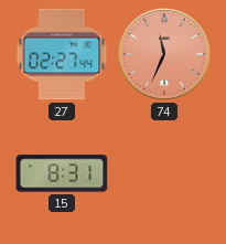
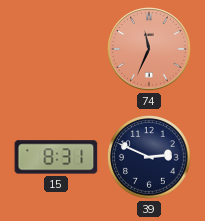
27: 02:27 -> none
39: none -> 2:49
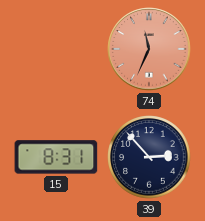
39: 2:49 -> 2:53
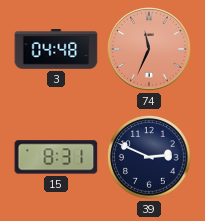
3: none -> 04:48
39: 2:53 -> 2:49
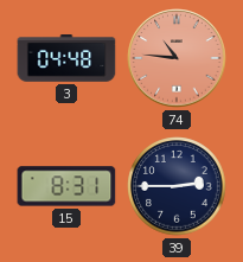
74: 11:34 -> 10:46
39: 2:49 -> 2:45
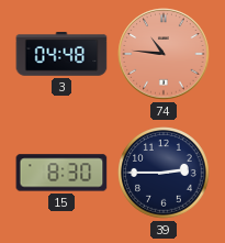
15: 8:31 -> 8:30
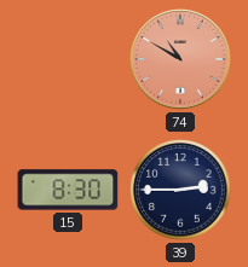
3: 04:48 -> none
74: 10:46 -> 10:50
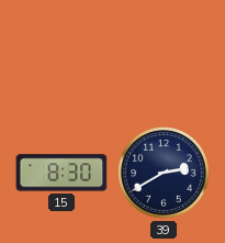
74: 10:50 -> none
39: 2:45 -> 2:40
